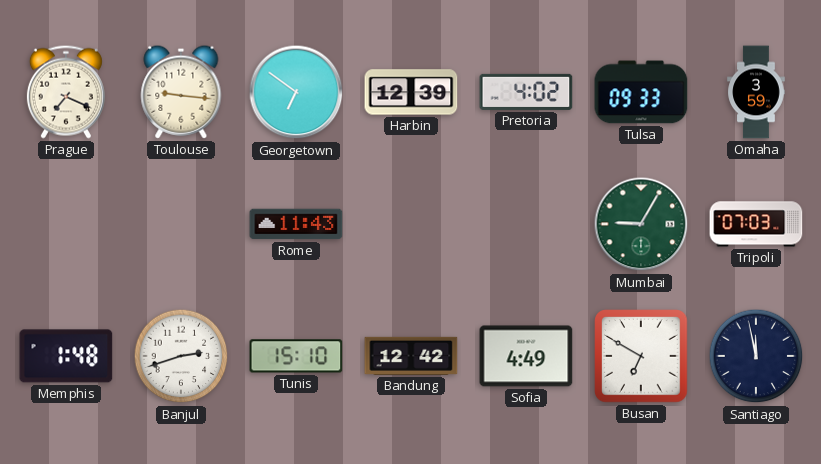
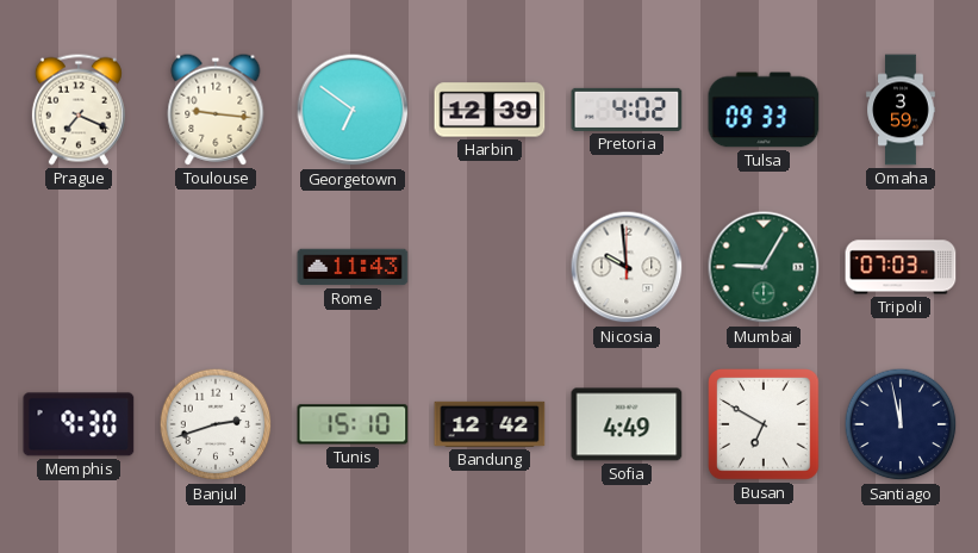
Nicosia: none -> 9:59
Memphis: 1:48 -> 9:30
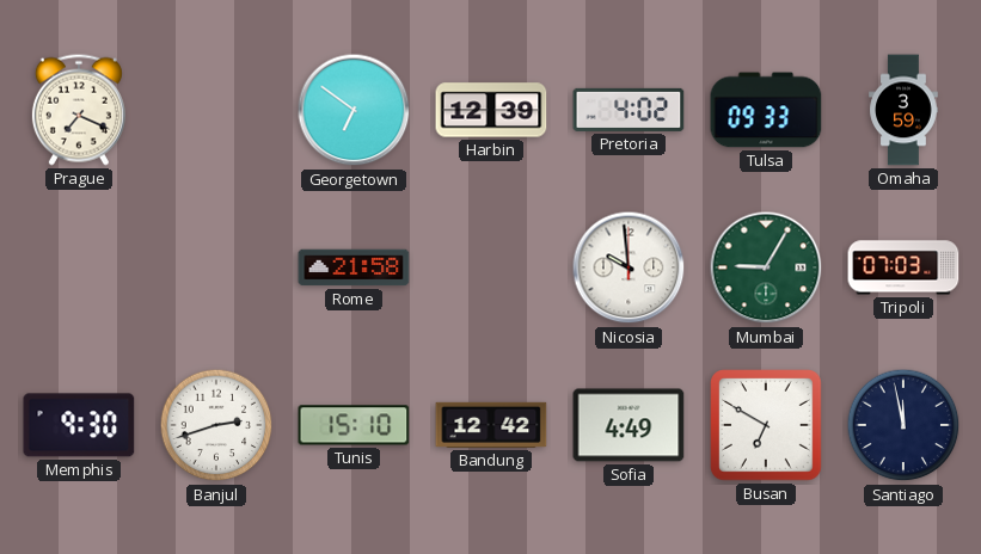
Toulouse: 9:16 -> none
Rome: 11:43 -> 21:58
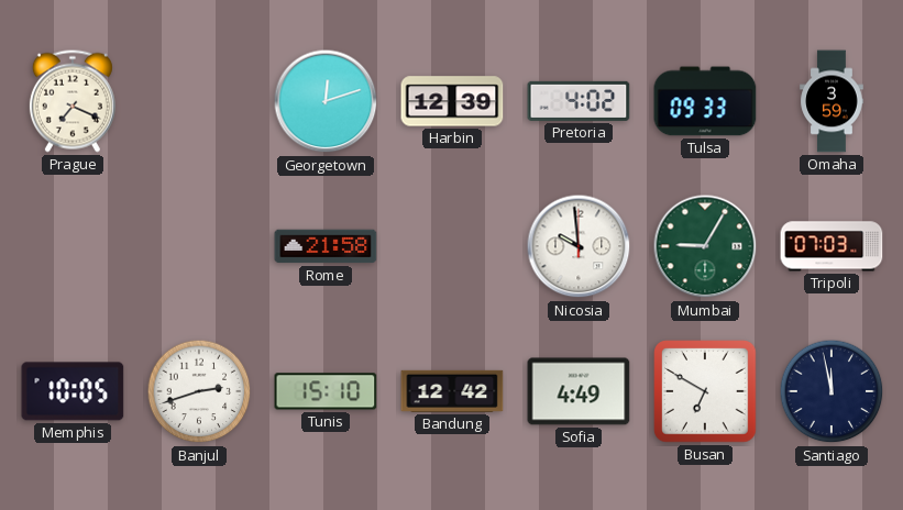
Georgetown: 6:51 -> 12:12
Memphis: 9:30 -> 10:05
